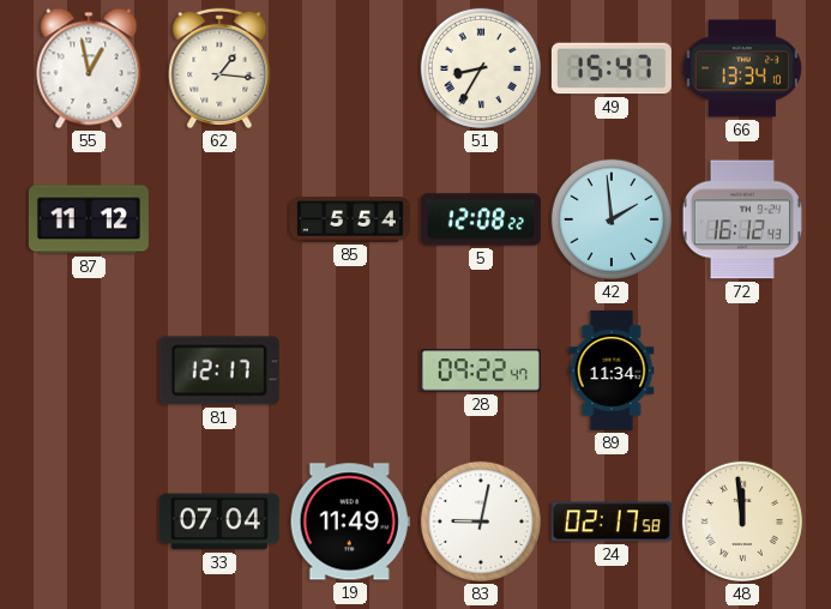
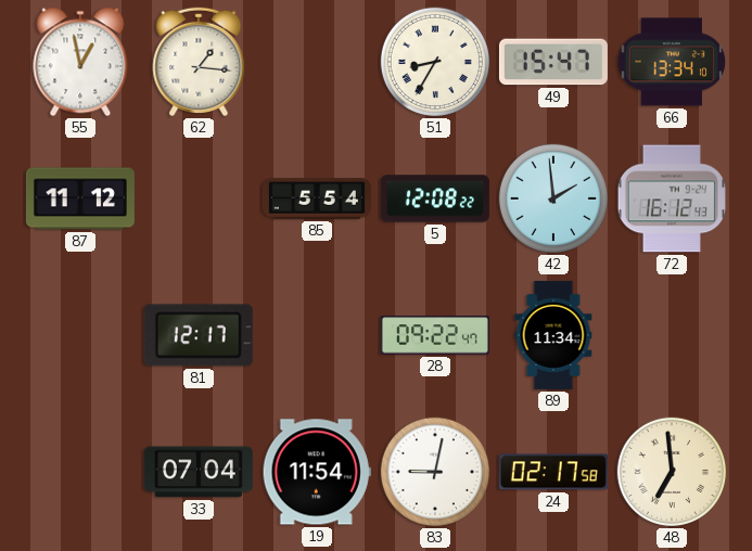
19: 11:49 -> 11:54
48: 11:59 -> 6:59
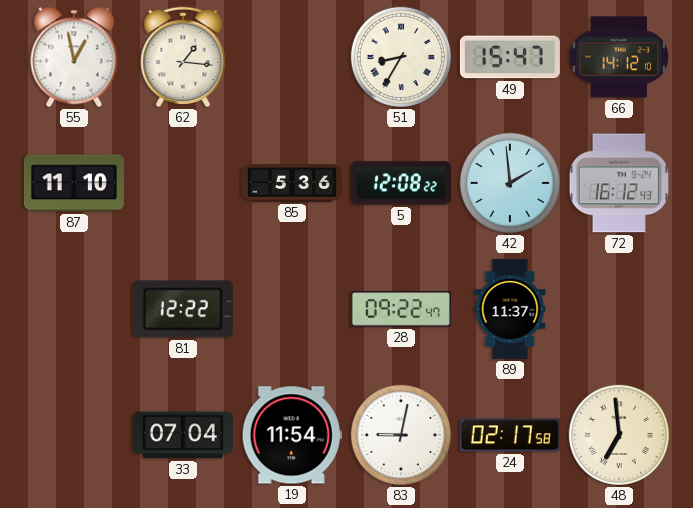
66: 13:34 -> 14:12
87: 11:12 -> 11:10
85: 5:54 -> 5:36
81: 12:17 -> 12:22
89: 11:34 -> 11:37
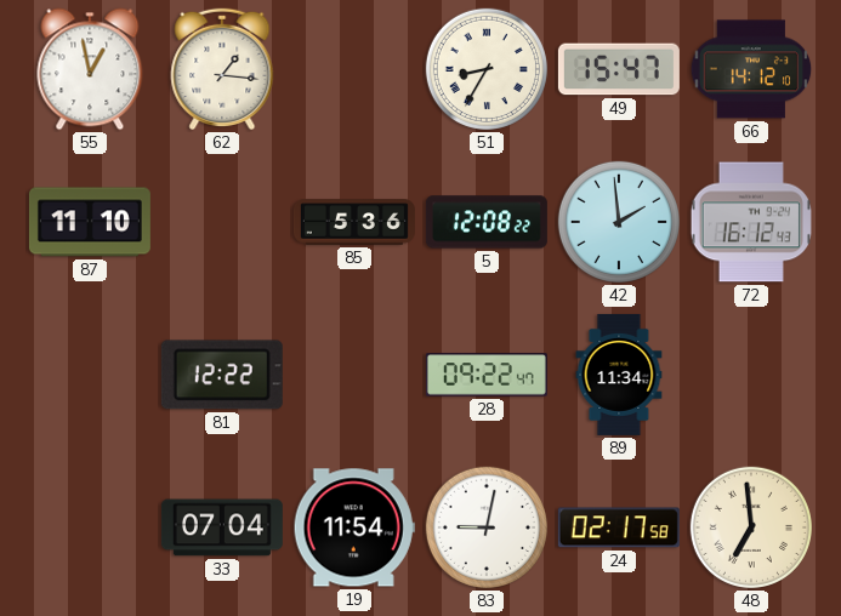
89: 11:37 -> 11:34
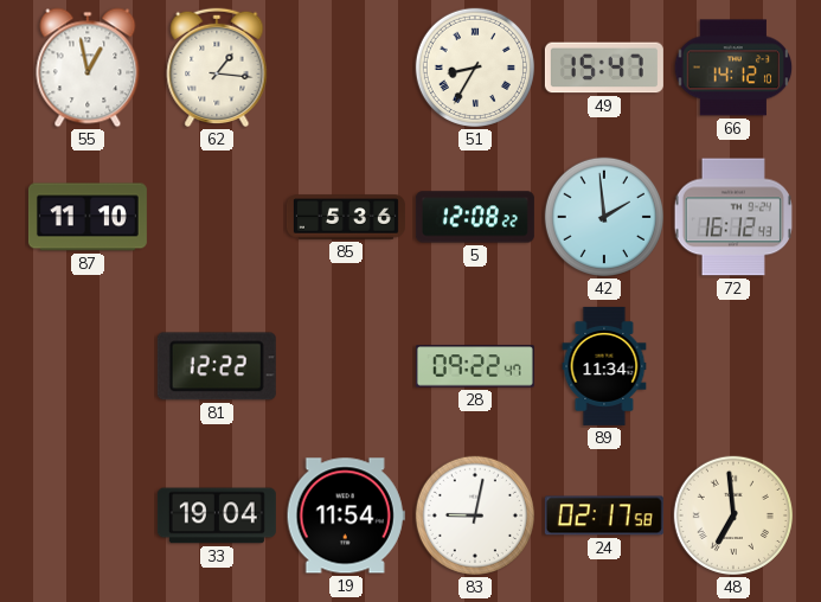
33: 07:04 -> 19:04
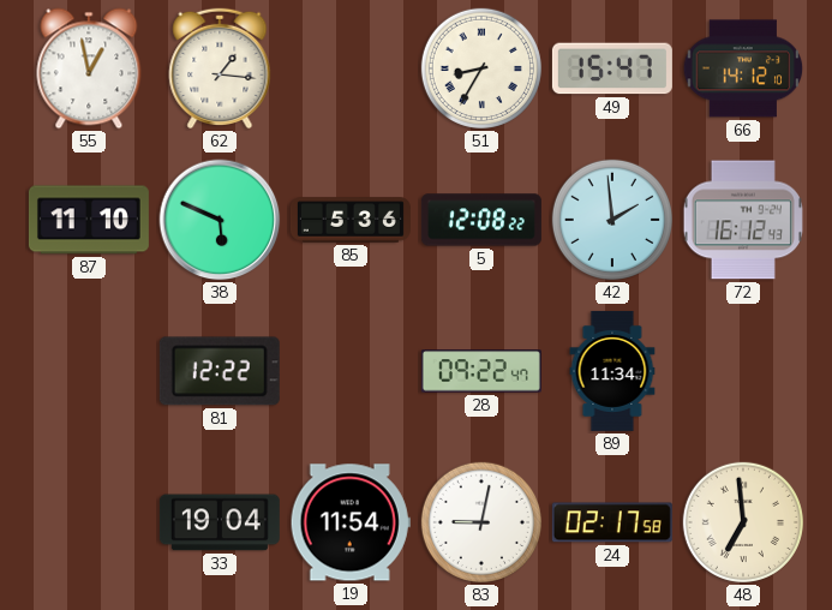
38: none -> 5:49
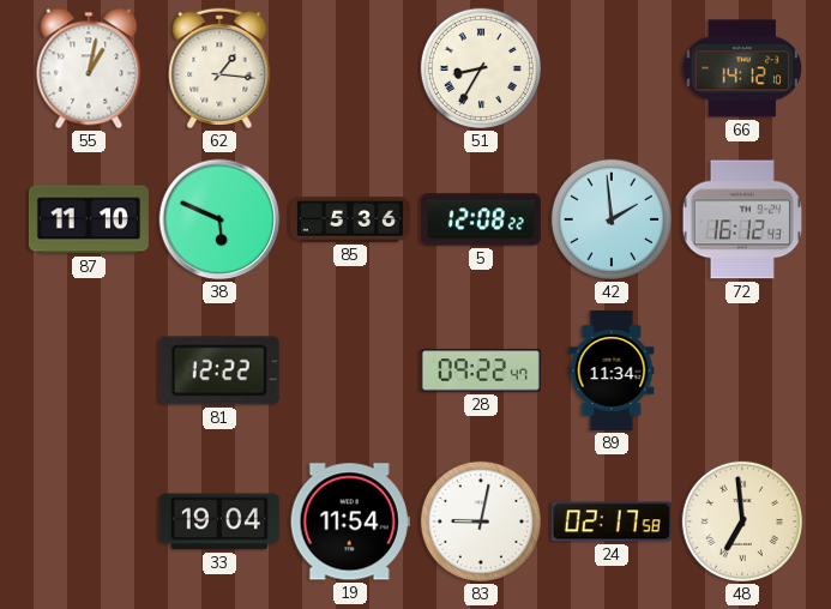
55: 12:58 -> 1:02
49: 15:47 -> none
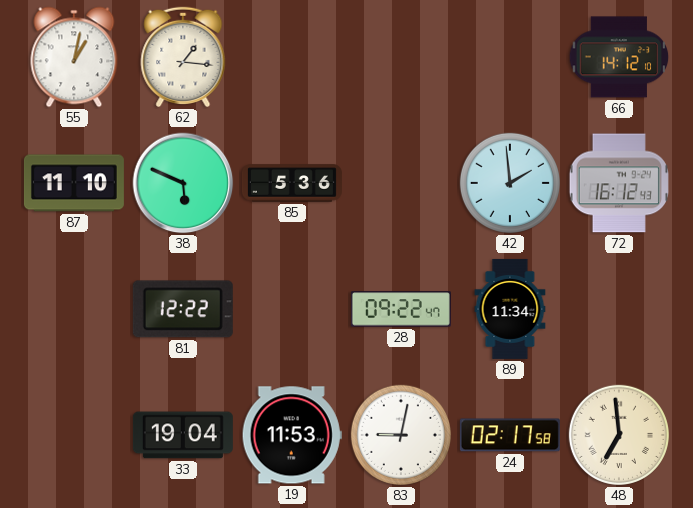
51: 8:35 -> none
5: 12:08 -> none
19: 11:54 -> 11:53
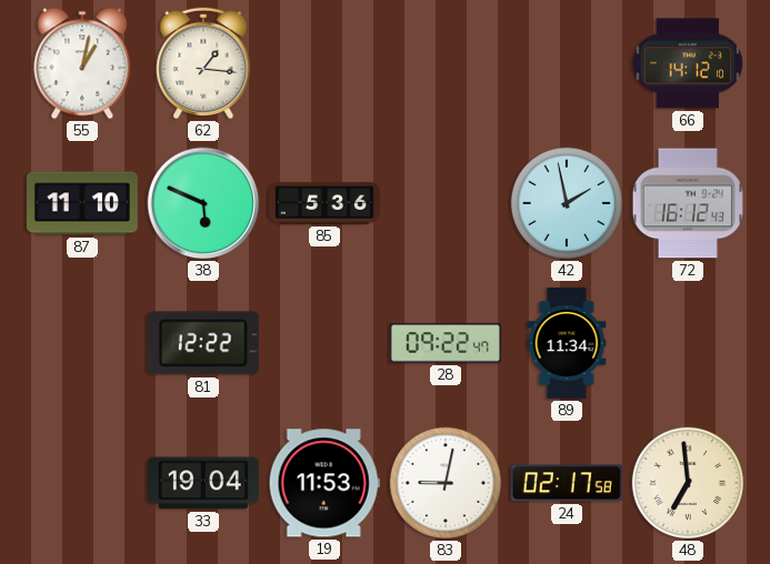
42: 1:59 -> 1:58
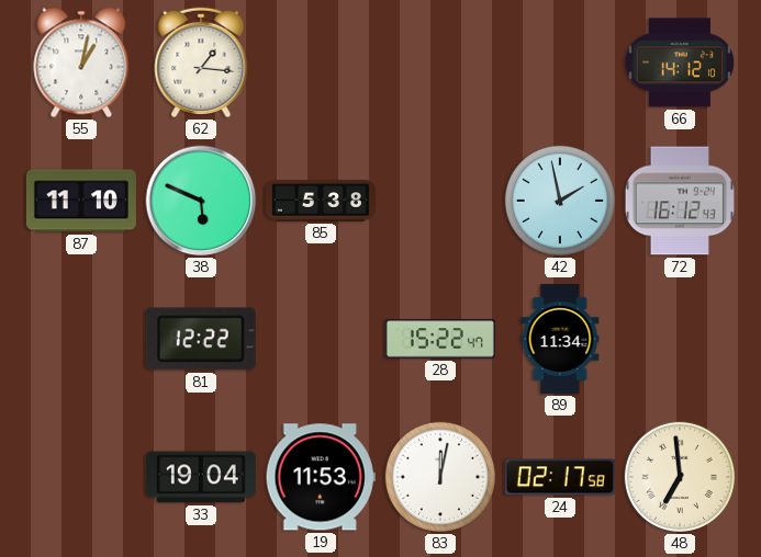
85: 5:36 -> 5:38
28: 09:22 -> 15:22
83: 9:02 -> 12:02
